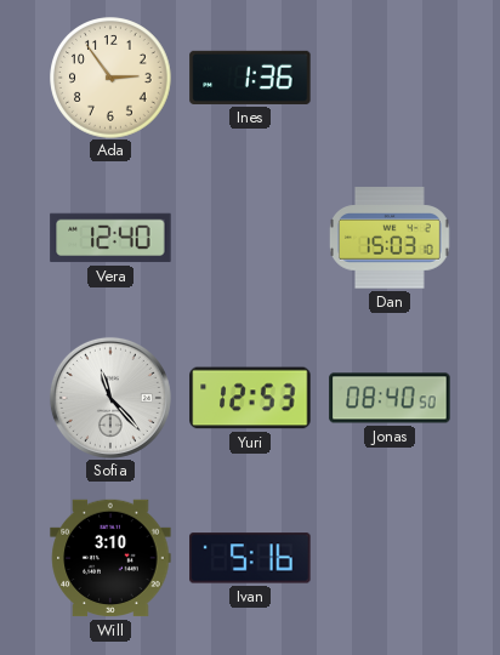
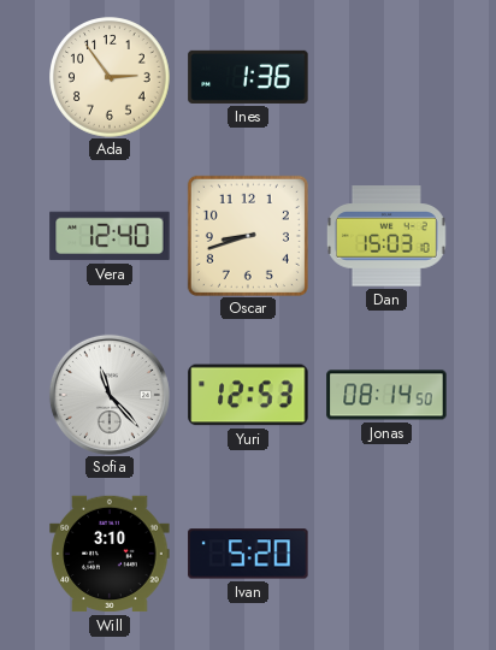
Oscar: none -> 8:42
Jonas: 08:40 -> 08:14
Ivan: 5:16 -> 5:20
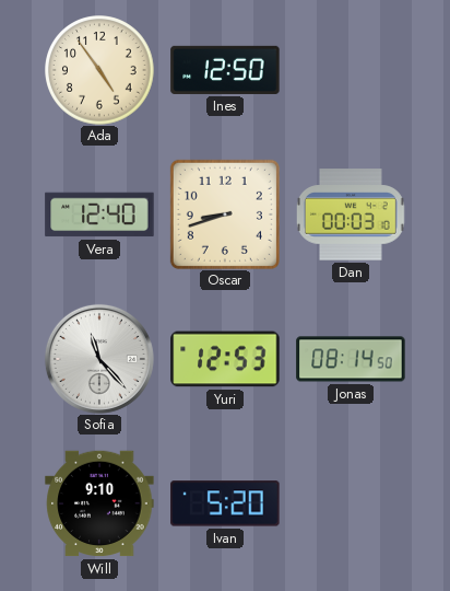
Ada: 2:54 -> 4:54
Ines: 1:36 -> 12:50
Dan: 15:03 -> 00:03
Will: 3:10 -> 9:10
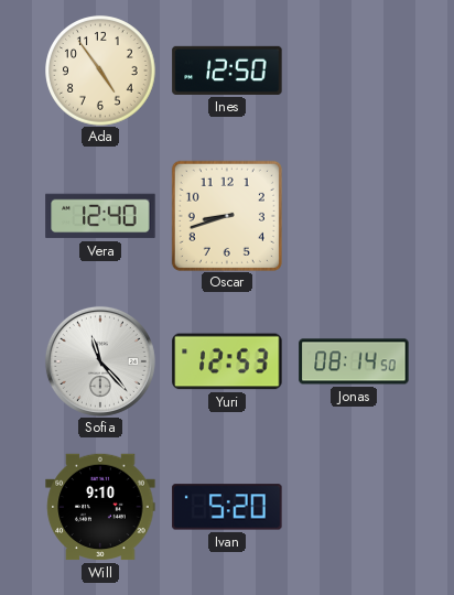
Dan: 00:03 -> none
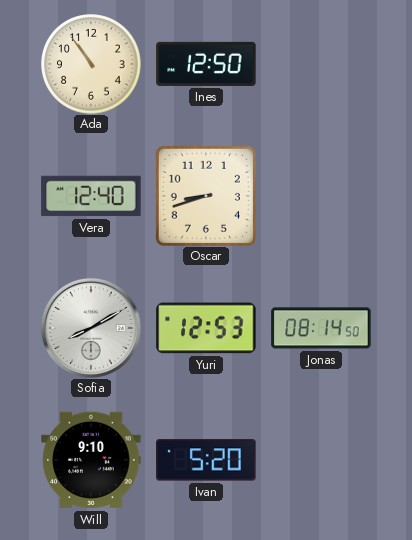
Ada: 4:54 -> 10:54
Sofia: 11:23 -> 8:10
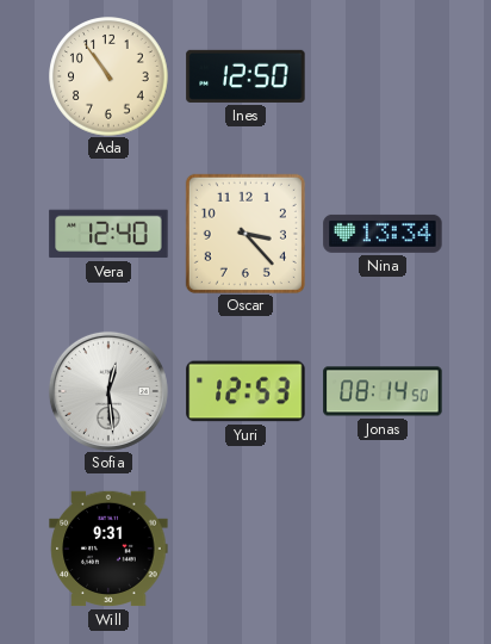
Oscar: 8:42 -> 3:23
Nina: none -> 13:34
Sofia: 8:10 -> 12:29
Will: 9:10 -> 9:31
Ivan: 5:20 -> none
